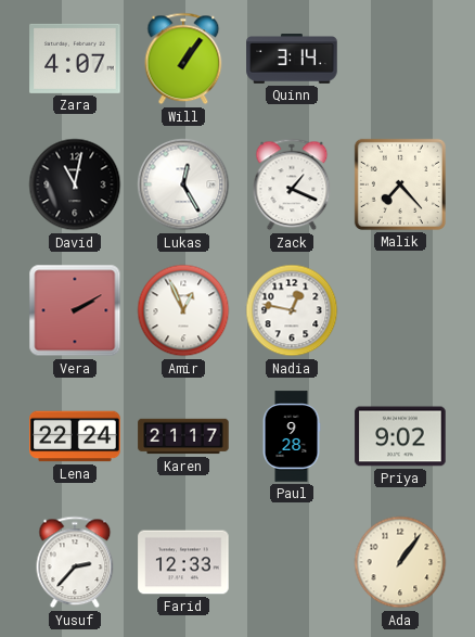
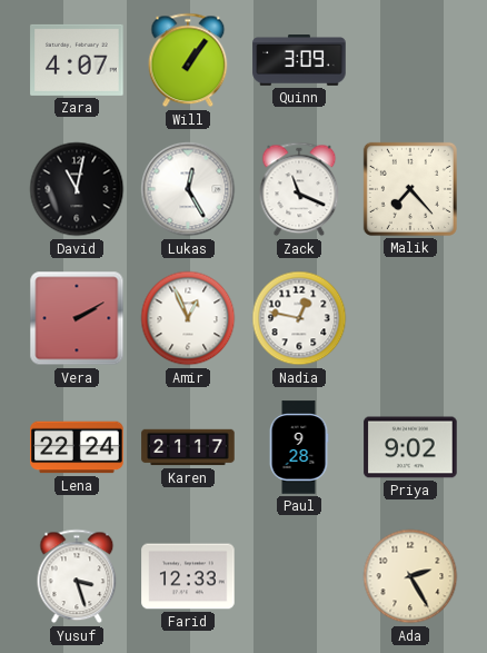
Quinn: 3:14 -> 3:09
Zack: 1:19 -> 11:19
Yusuf: 2:37 -> 3:27
Ada: 1:06 -> 2:25
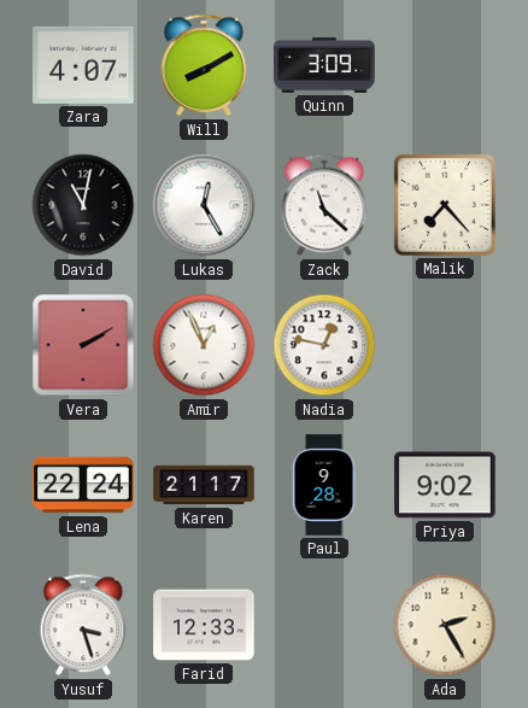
Will: 1:06 -> 8:10
Zack: 11:19 -> 11:22
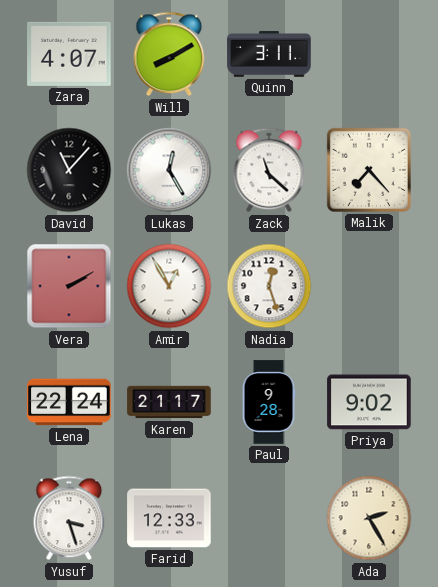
Quinn: 3:09 -> 3:11
David: 11:02 -> 11:07
Amir: 12:56 -> 12:55
Nadia: 12:47 -> 12:27
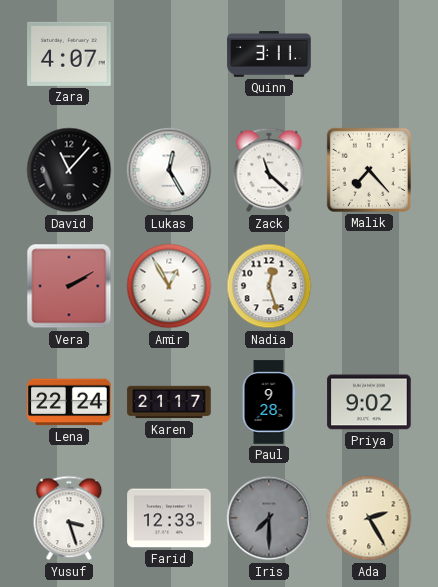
Will: 8:10 -> none
Iris: none -> 7:30
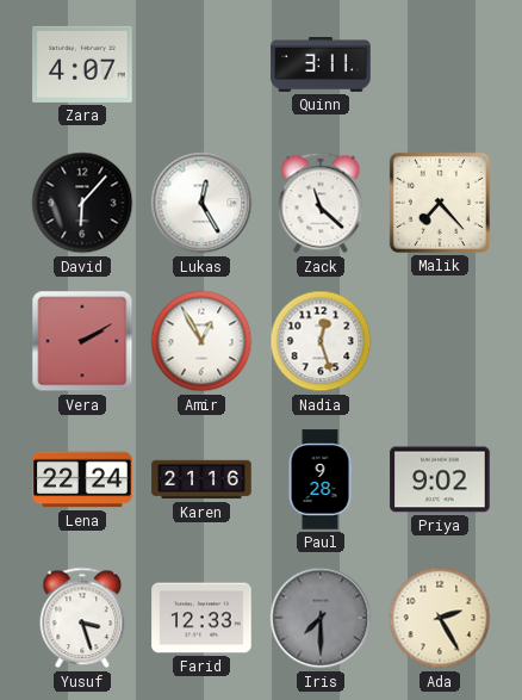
David: 11:07 -> 6:07
Karen: 21:17 -> 21:16
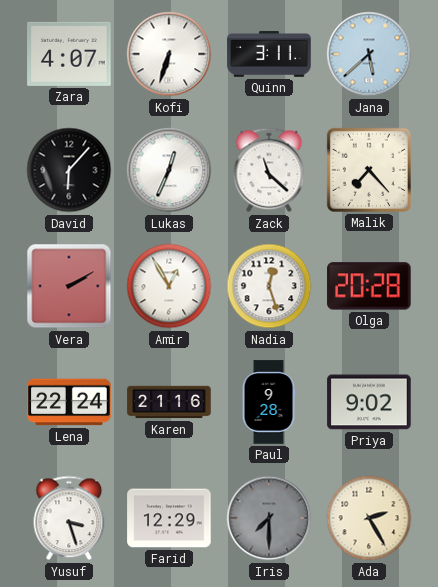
Kofi: none -> 6:33
Jana: none -> 5:38
Lukas: 12:25 -> 12:34
Olga: none -> 20:28
Farid: 12:33 -> 12:29
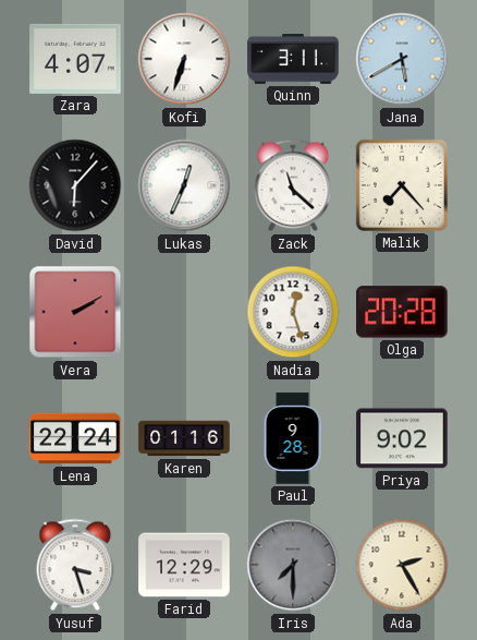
Jana: 5:38 -> 5:40
Amir: 12:55 -> none
Karen: 21:16 -> 01:16
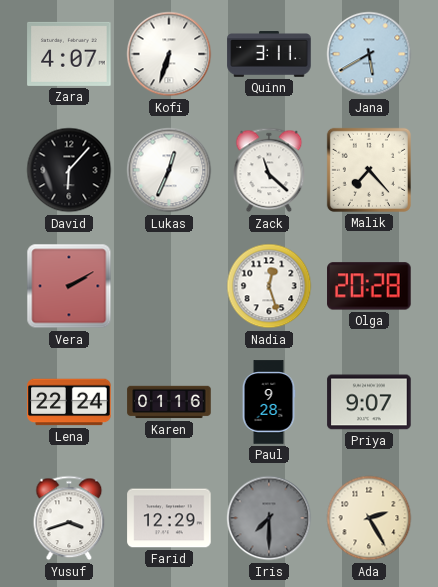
Priya: 9:02 -> 9:07
Yusuf: 3:27 -> 3:42
